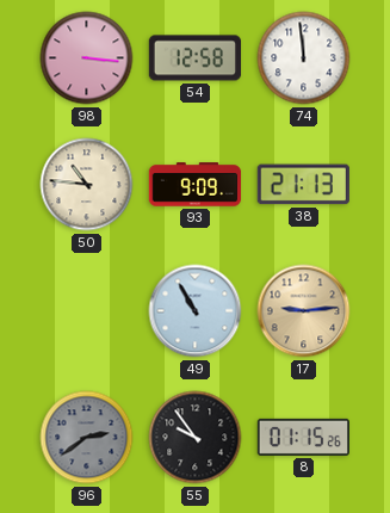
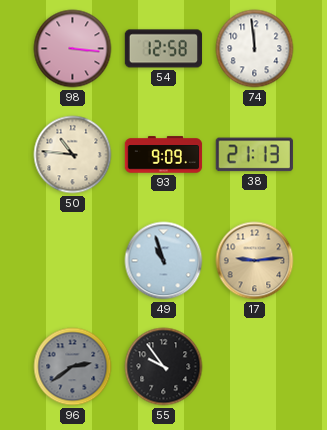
49: 10:55 -> 10:57
8: 01:15 -> none
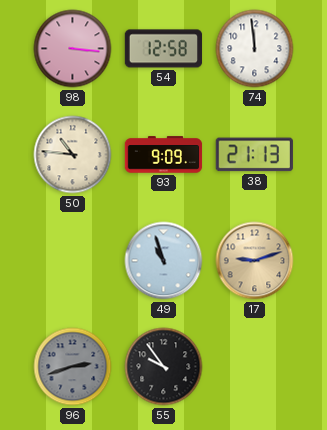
17: 9:14 -> 9:12
96: 2:39 -> 2:42
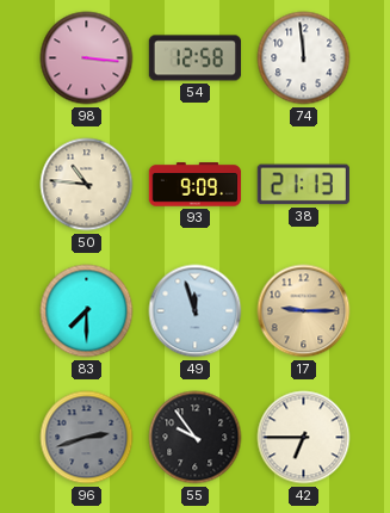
83: none -> 7:30
49: 10:57 -> 11:57
17: 9:12 -> 9:15
42: none -> 6:45
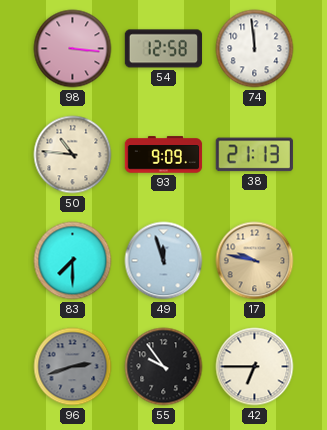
17: 9:15 -> 9:47
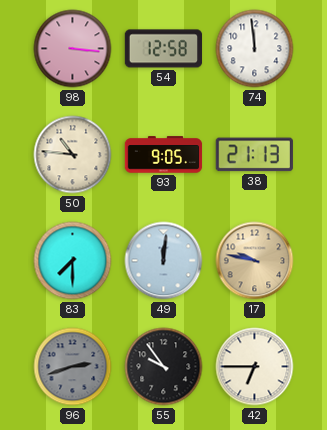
93: 9:09 -> 9:05
49: 11:57 -> 12:01
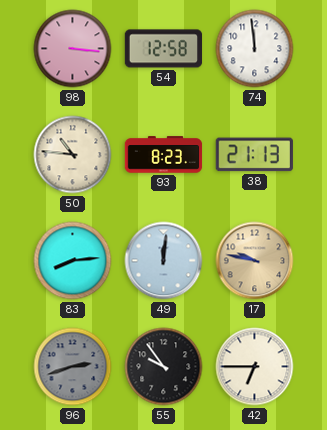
93: 9:05 -> 8:23
83: 7:30 -> 8:14
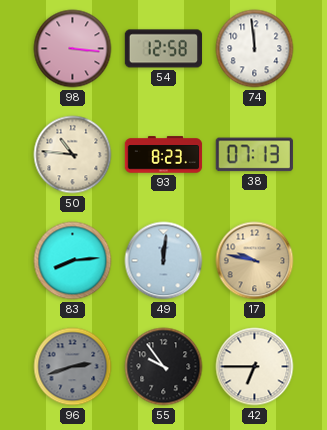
38: 21:13 -> 07:13
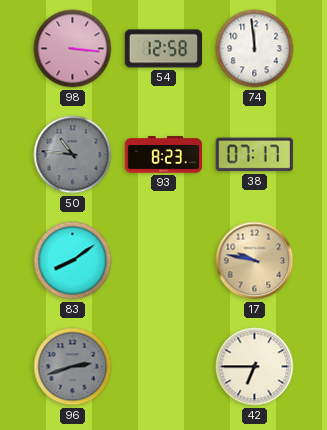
50 dial: cream -> grey
38: 07:13 -> 07:17
83: 8:14 -> 8:09
49: 12:01 -> none
55: 9:54 -> none
